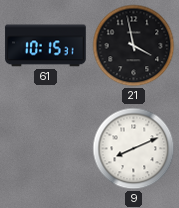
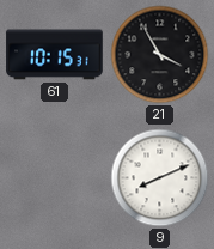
21: 3:58 -> 3:55
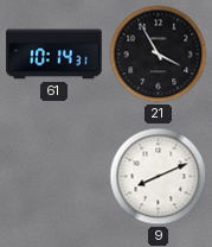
61: 10:15 -> 10:14
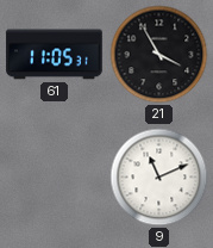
61: 10:14 -> 11:05
9: 8:11 -> 11:11
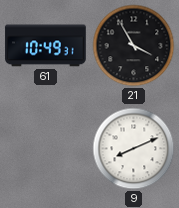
61: 11:05 -> 10:49
9: 11:11 -> 8:11
